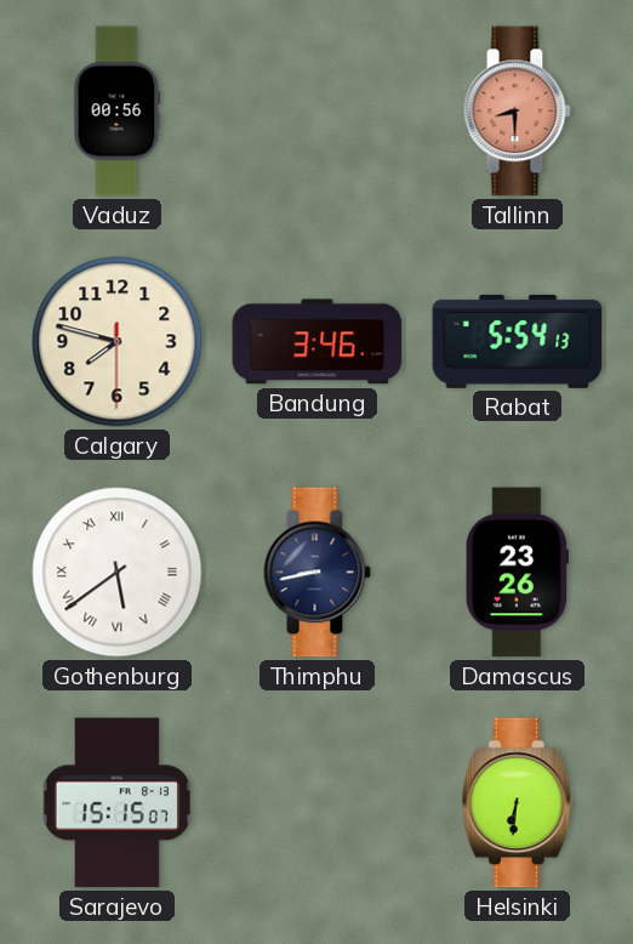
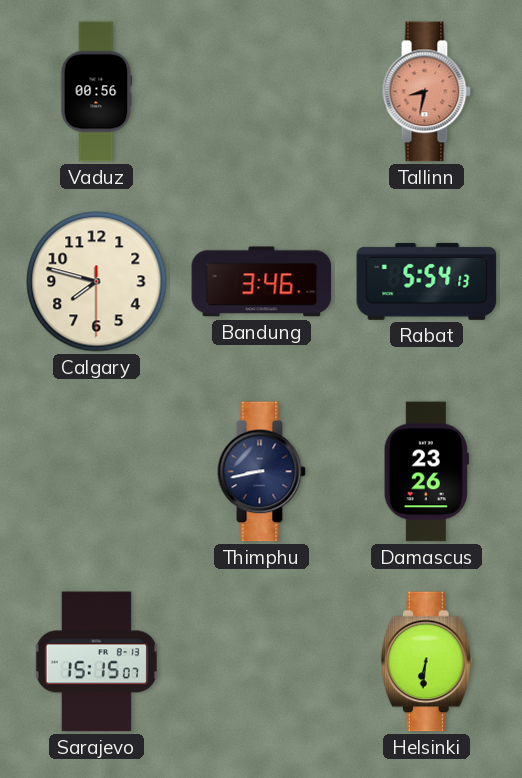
Tallinn: 8:30 -> 8:32
Gothenburg: 5:39 -> none
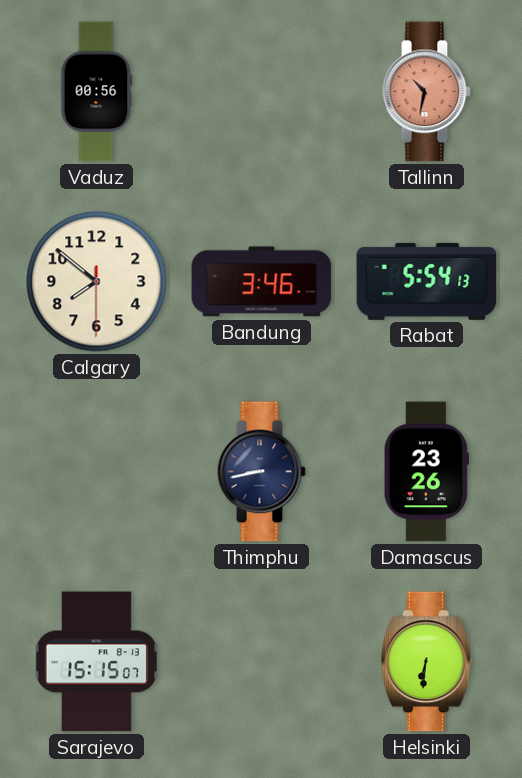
Tallinn: 8:32 -> 10:32
Calgary: 7:47 -> 7:51
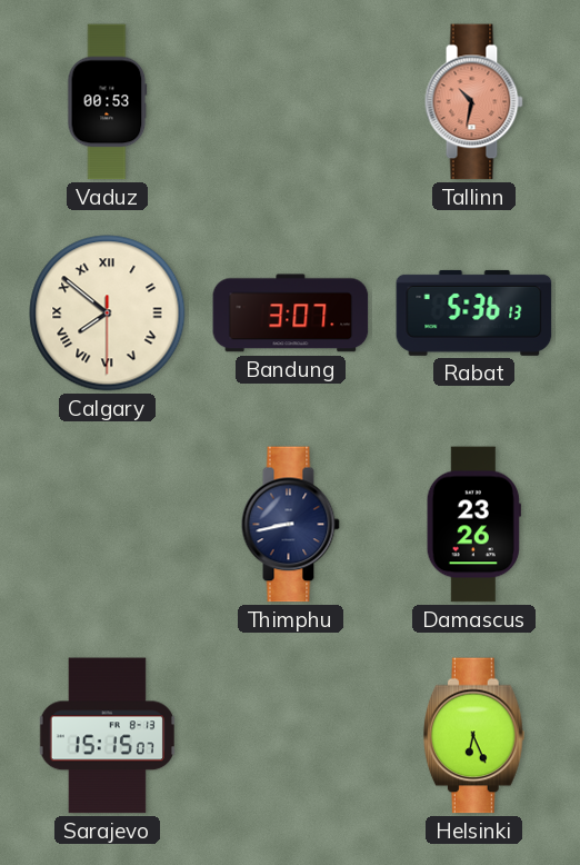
Vaduz: 00:56 -> 00:53
Calgary numerals: Arabic -> Roman
Bandung: 3:46 -> 3:07
Rabat: 5:54 -> 5:36
Helsinki: 6:31 -> 6:26
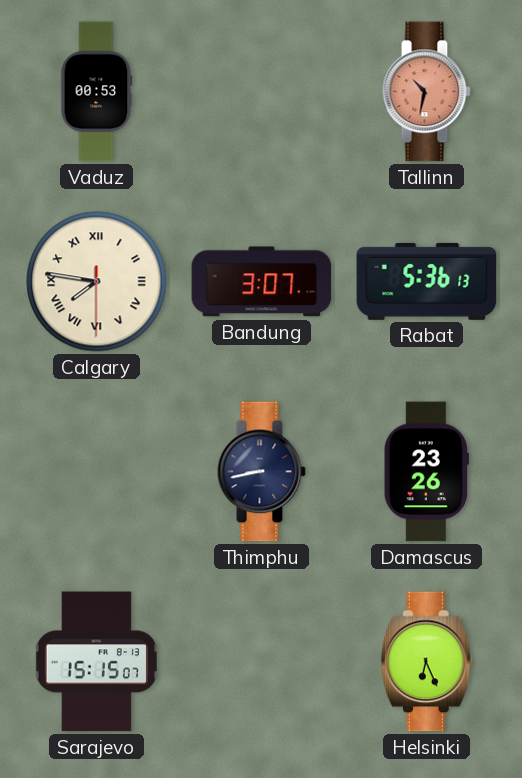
Calgary: 7:51 -> 7:46
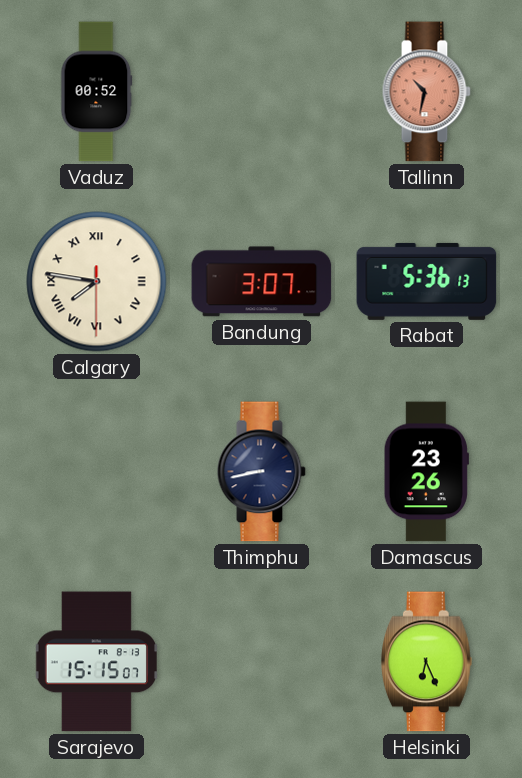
Vaduz: 00:53 -> 00:52
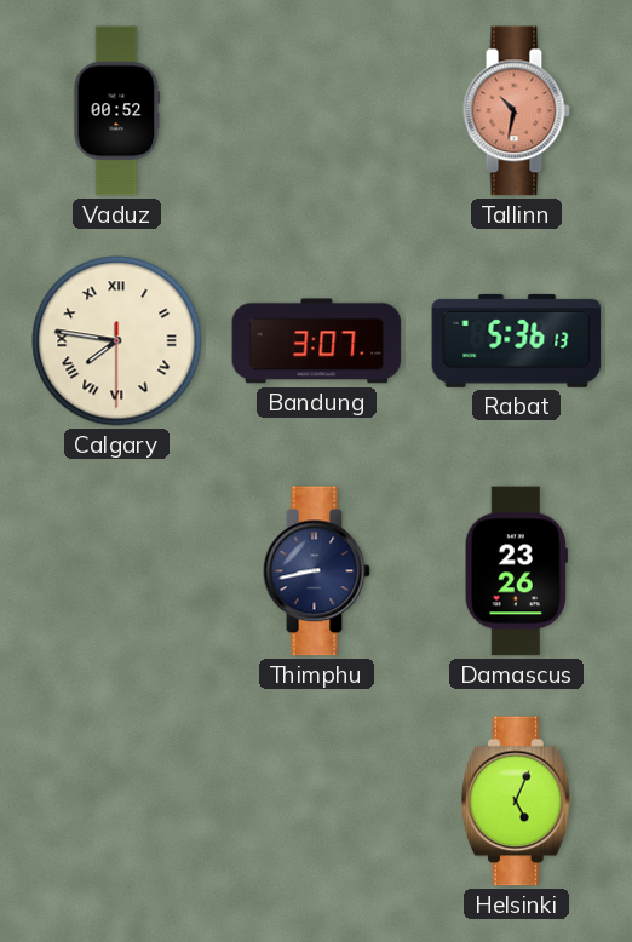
Sarajevo: 15:15 -> none
Helsinki: 6:26 -> 5:04
